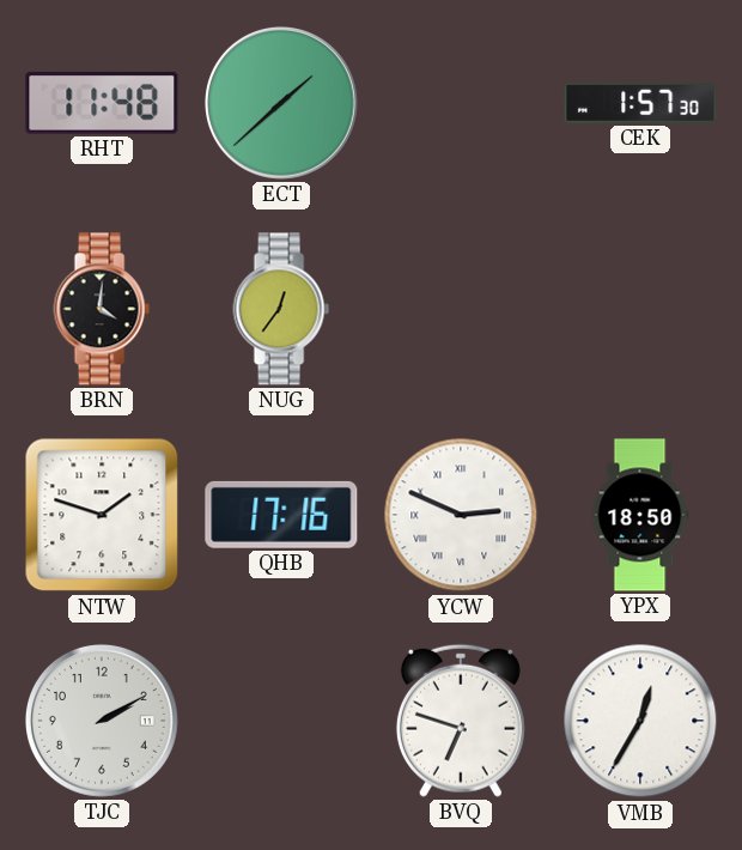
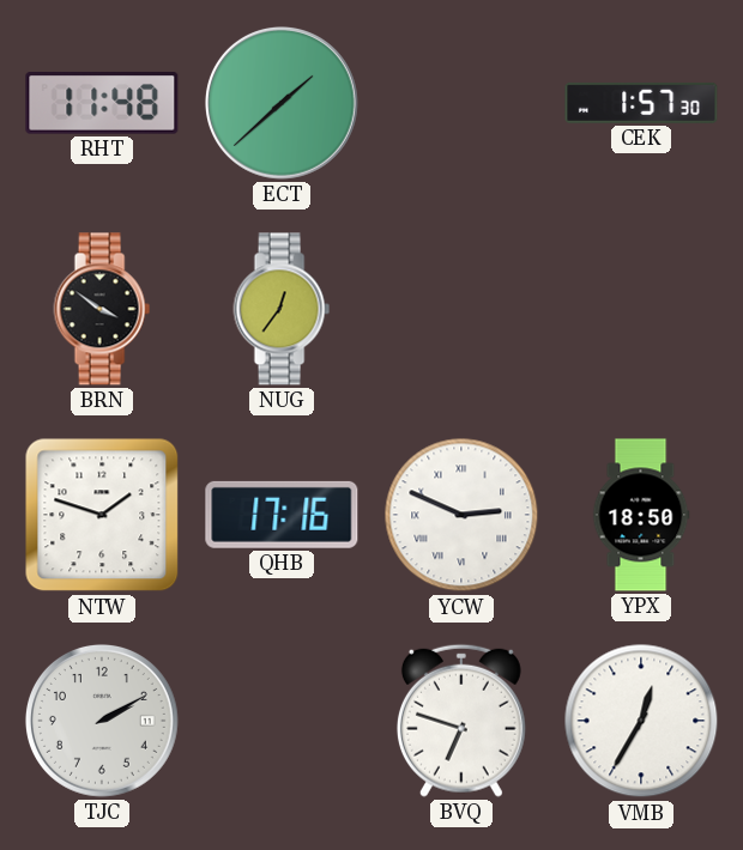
BRN: 4:01 -> 3:51
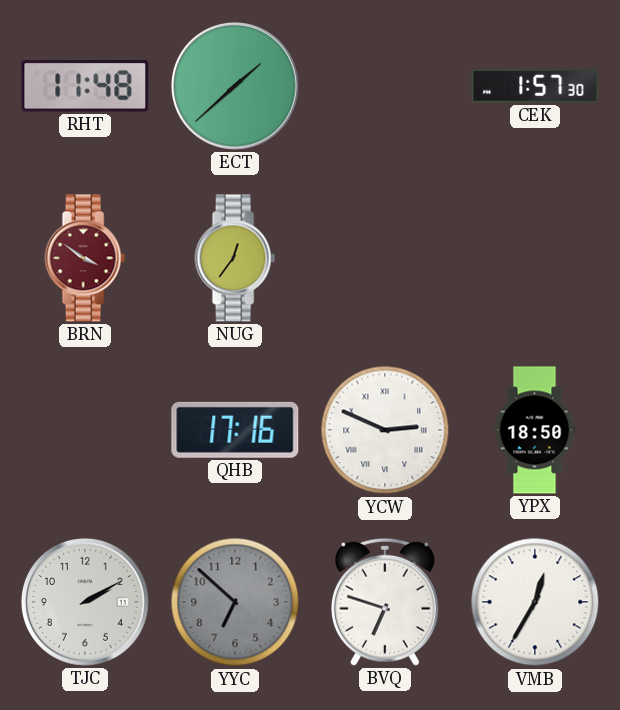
BRN dial: black -> burgundy
NTW: 1:48 -> none
YYC: none -> 6:52
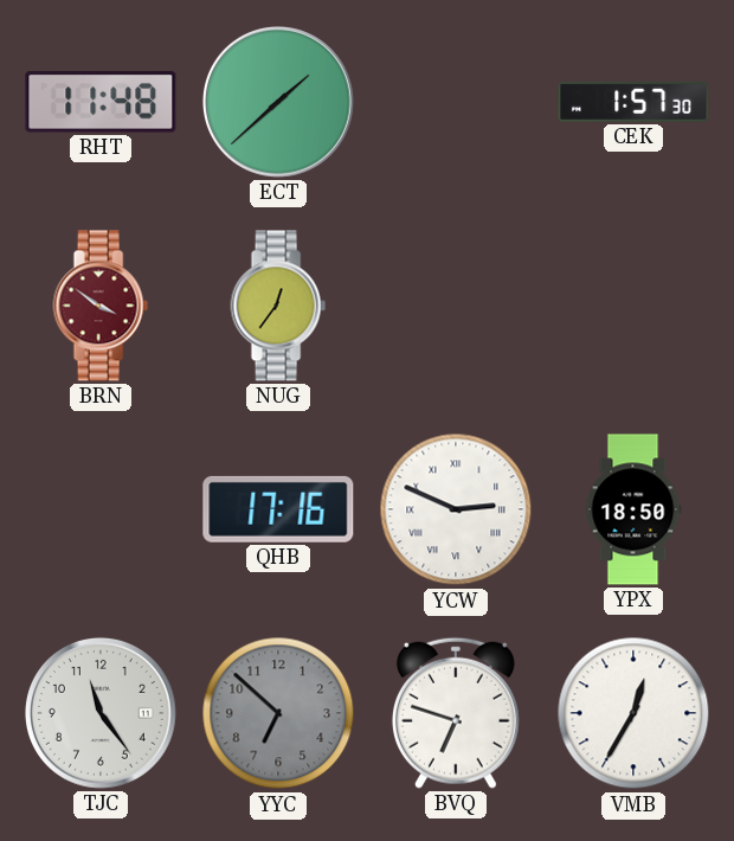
TJC: 2:10 -> 11:24
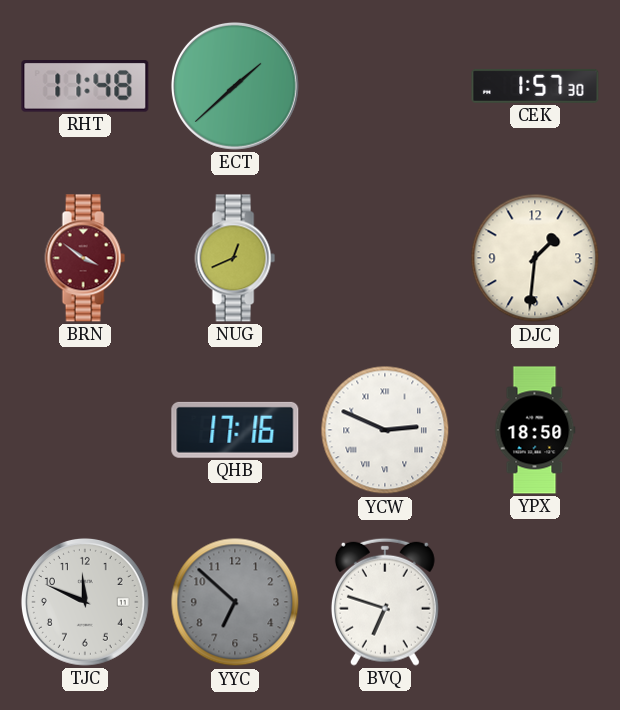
NUG: 12:36 -> 12:41
DJC: none -> 1:31
TJC: 11:24 -> 11:49
VMB: 12:35 -> none
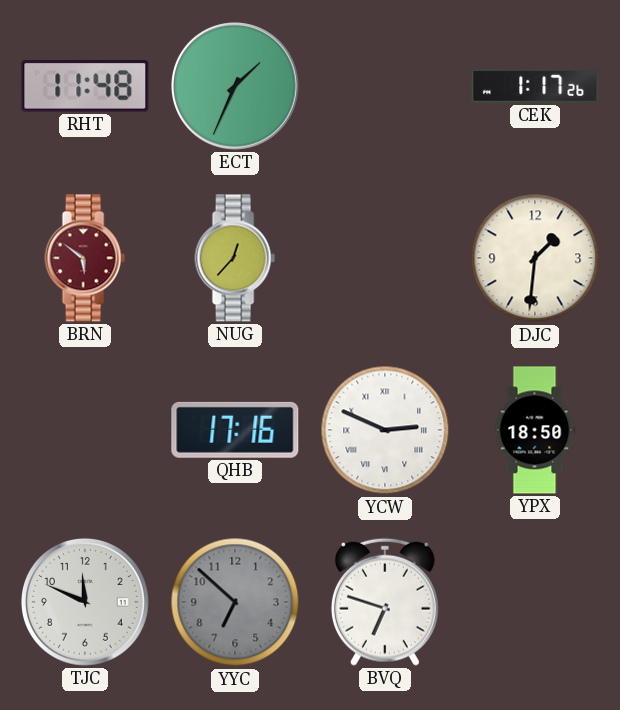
ECT: 1:38 -> 1:34
CEK: 1:57 -> 1:17
BRN: 3:51 -> 5:51
NUG: 12:41 -> 12:37
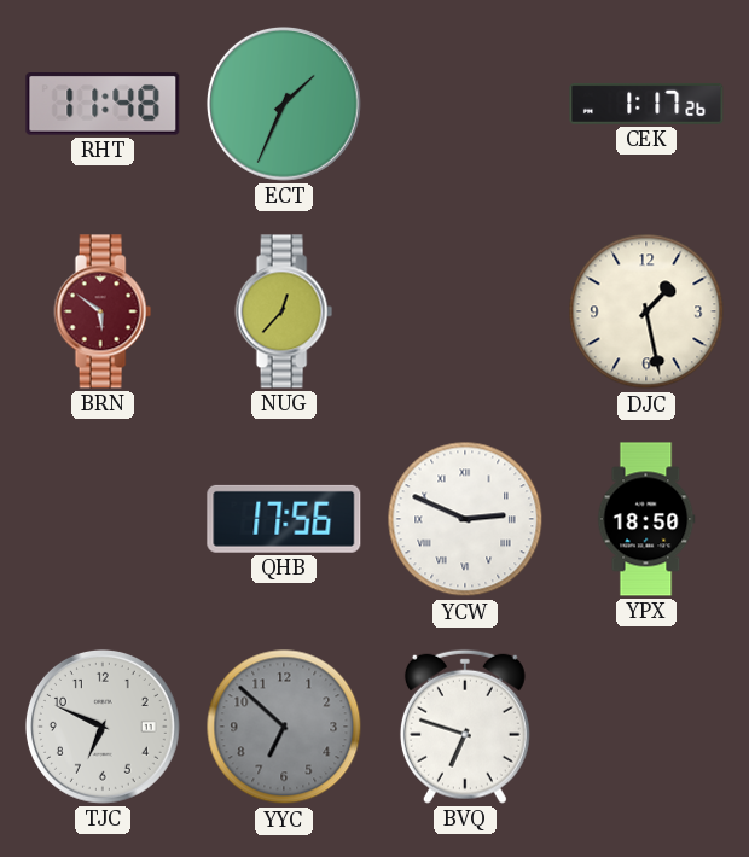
DJC: 1:31 -> 1:28
QHB: 17:16 -> 17:56
TJC: 11:49 -> 6:49
